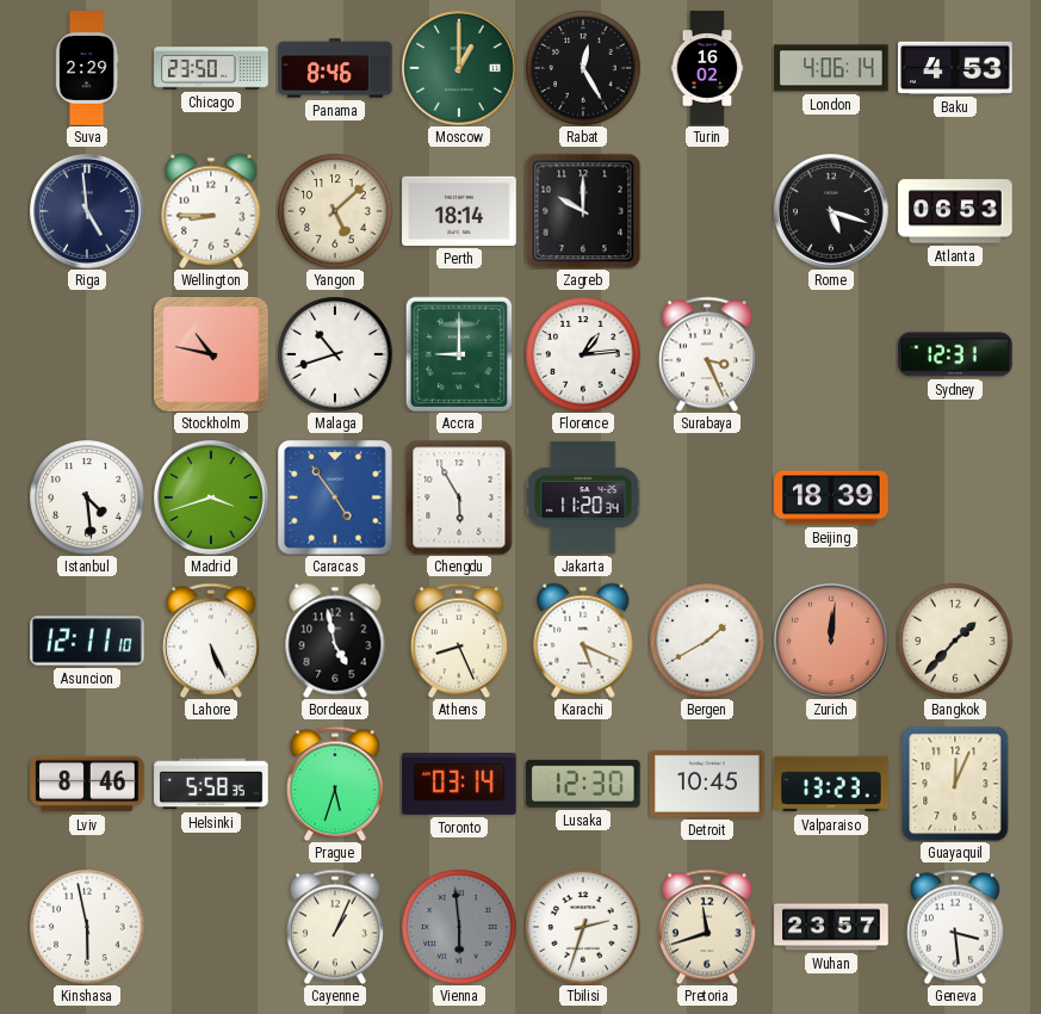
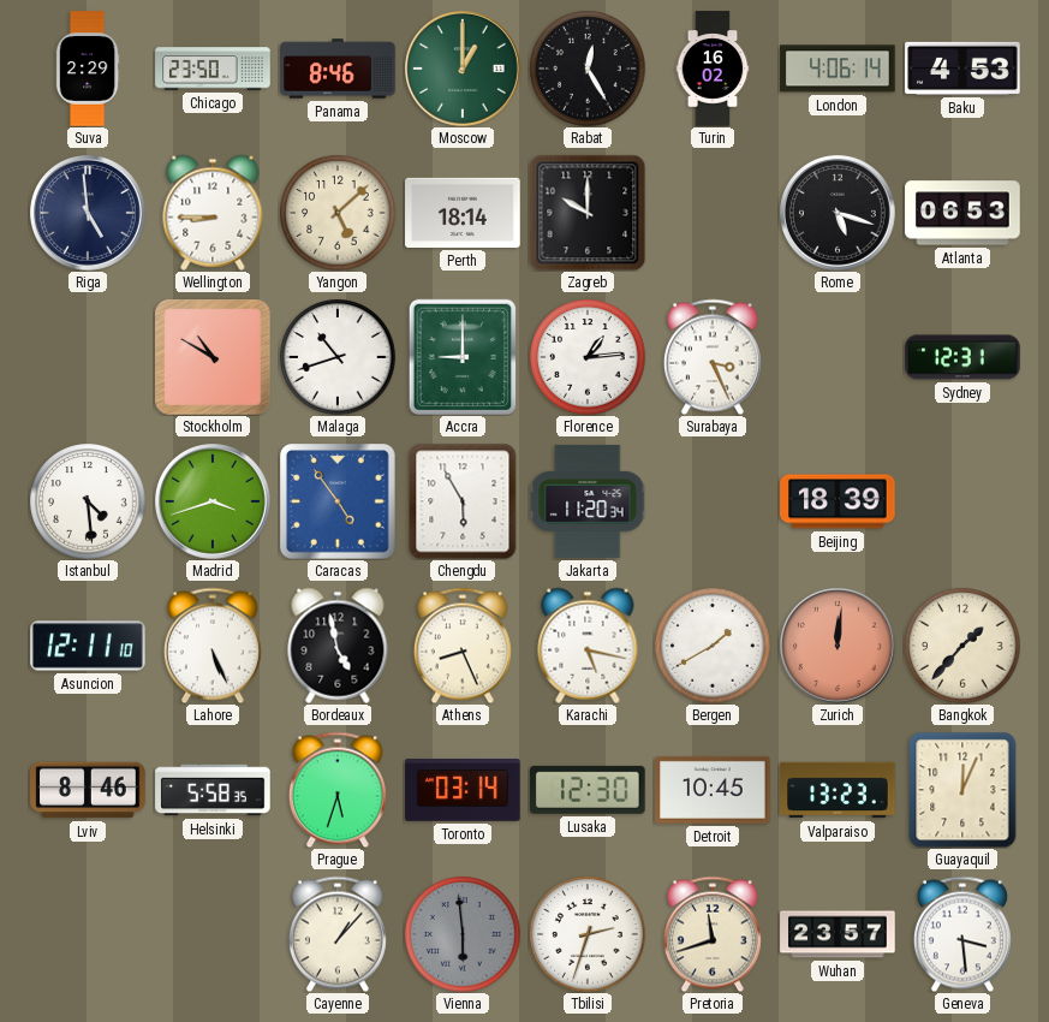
Stockholm: 10:47 -> 10:50
Karachi: 5:19 -> 5:17
Kinshasa: 5:58 -> none
Cayenne: 1:04 -> 1:07
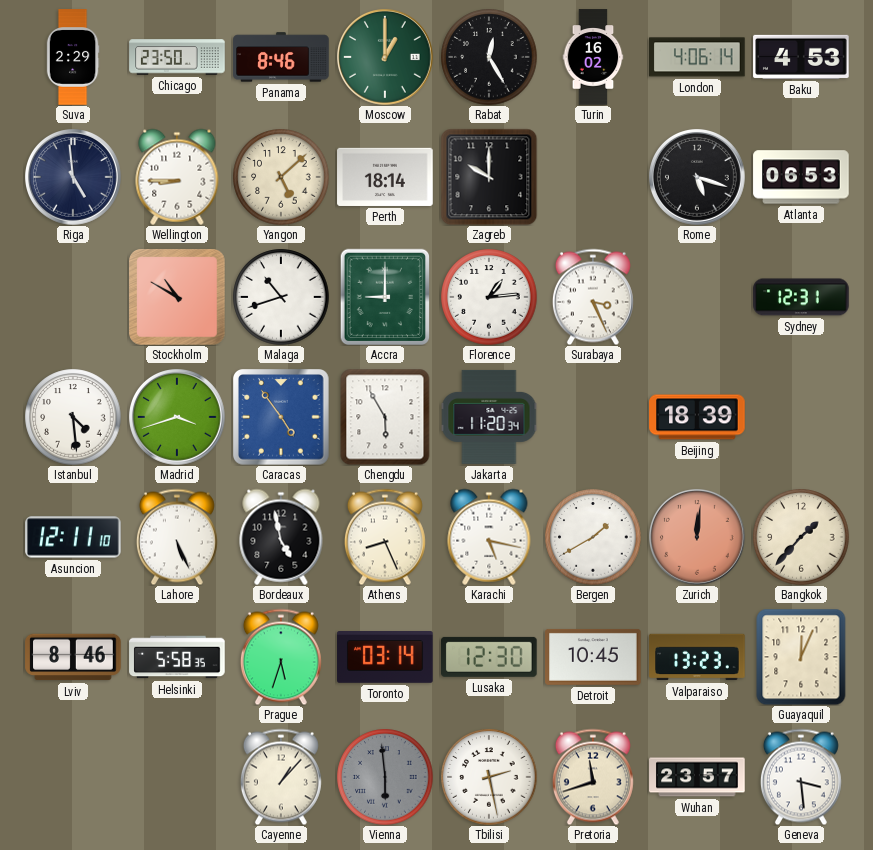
Tbilisi: 2:33 -> 2:28
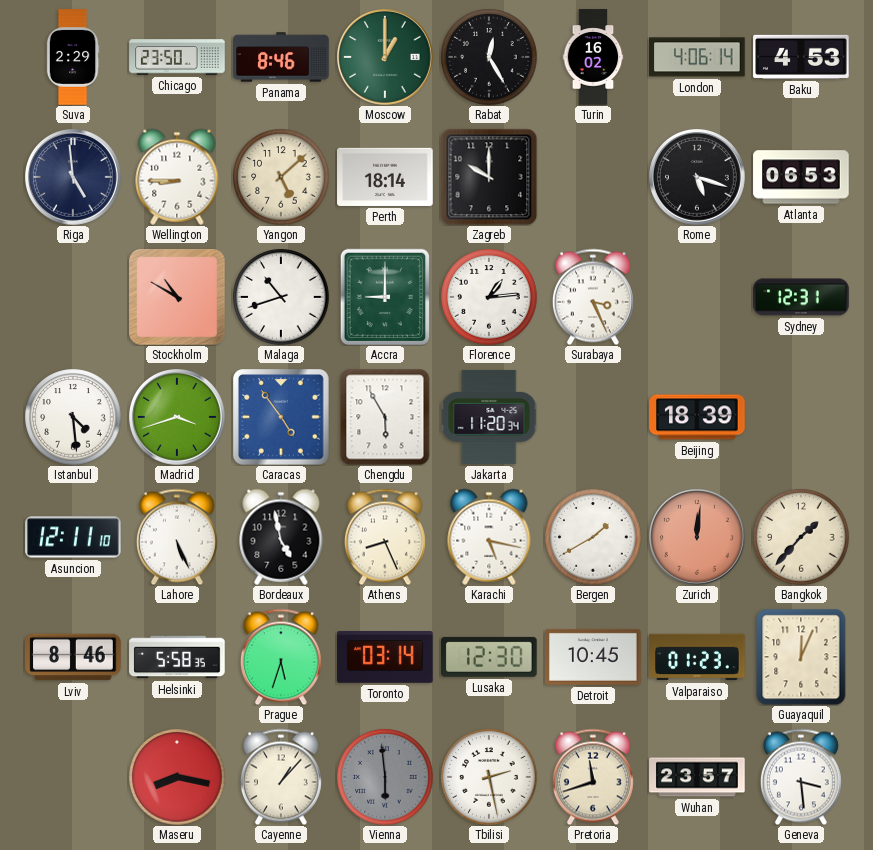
Valparaiso: 13:23 -> 01:23
Maseru: none -> 8:17
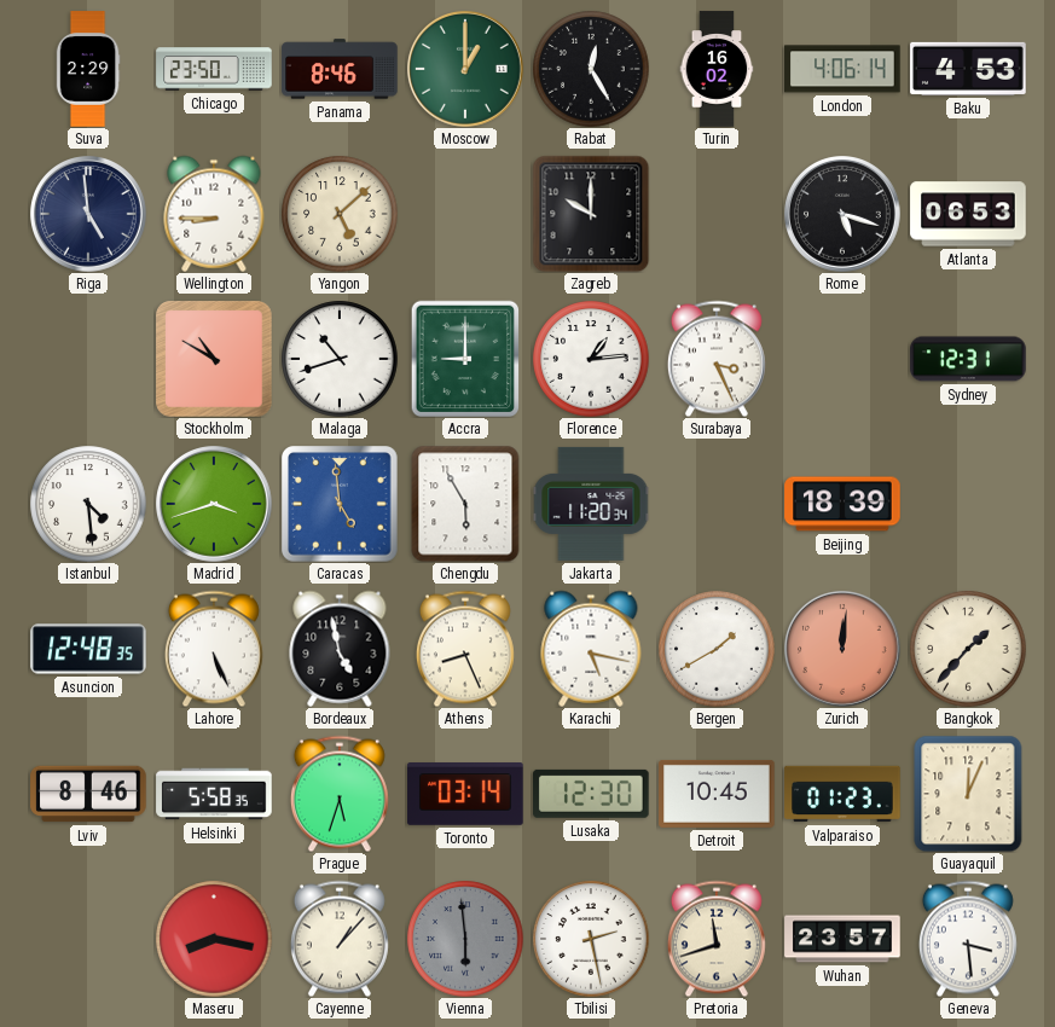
Perth: 18:14 -> none
Caracas: 4:54 -> 4:59
Asuncion: 12:11 -> 12:48
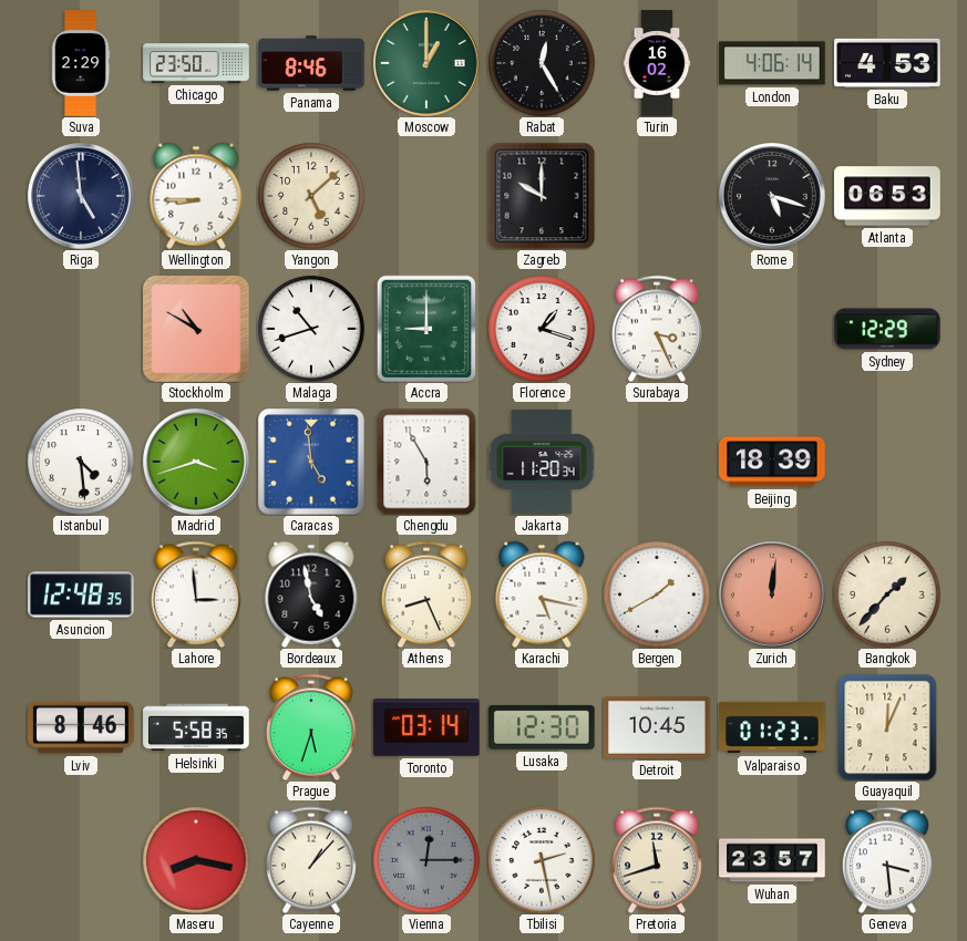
Florence: 1:14 -> 1:18
Sydney: 12:31 -> 12:29
Lahore: 5:26 -> 2:59
Vienna: 5:59 -> 12:15
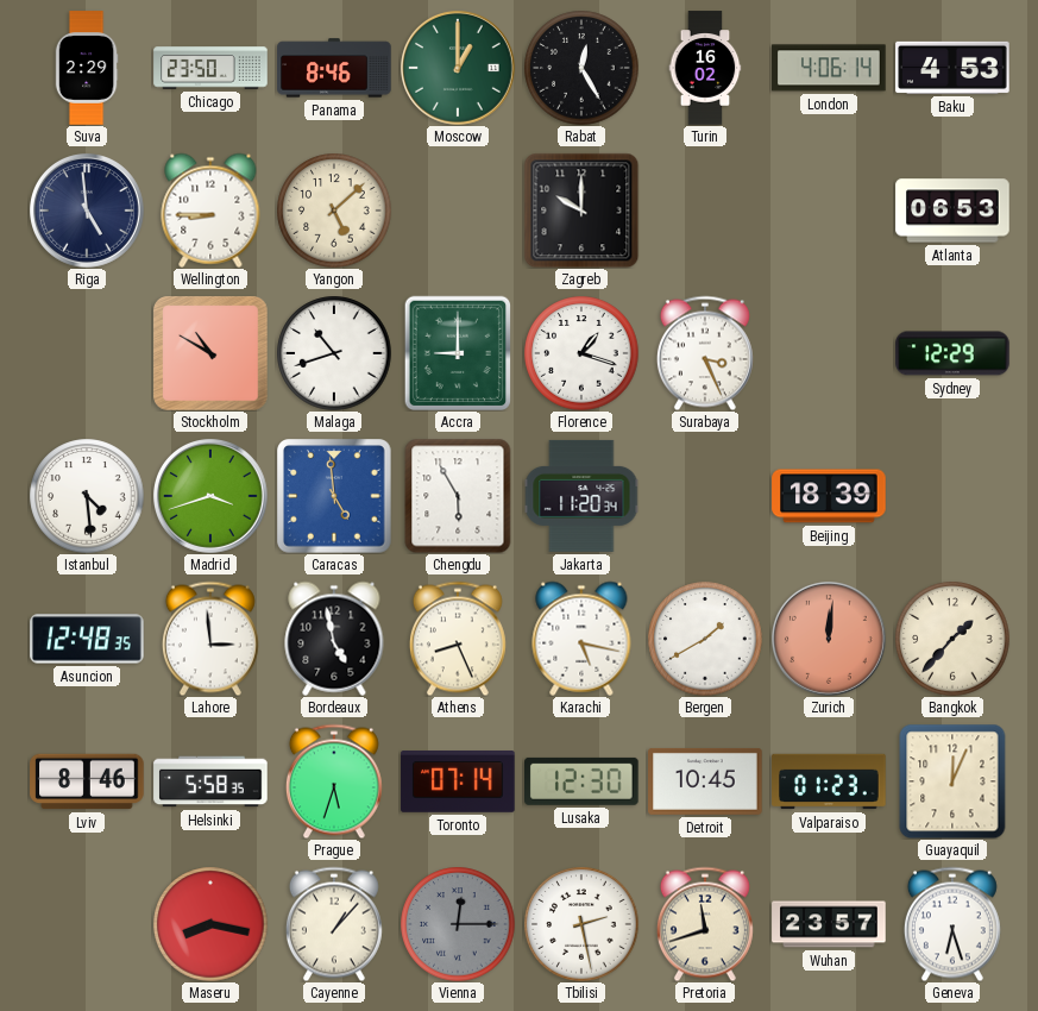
Rome: 5:18 -> none
Toronto: 03:14 -> 07:14
Geneva: 3:29 -> 6:27
